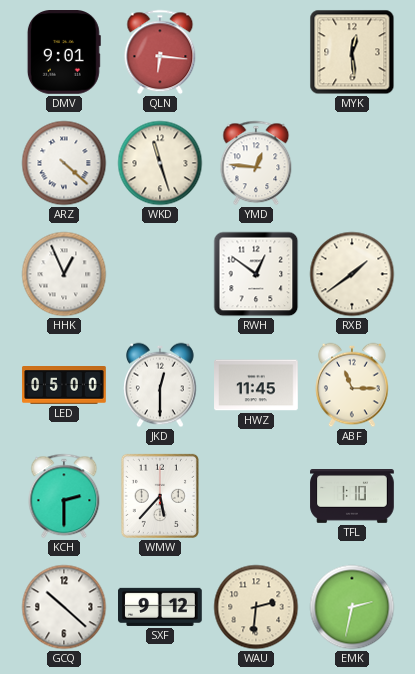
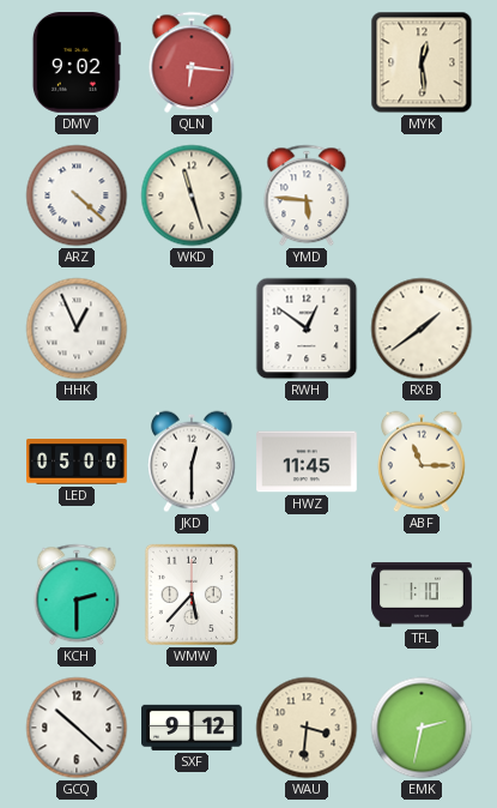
DMV: 9:01 -> 9:02
YMD: 12:46 -> 5:46
WAU: 2:31 -> 3:31
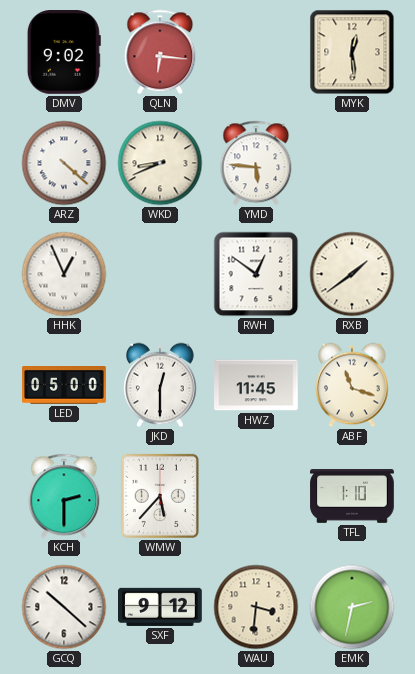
WKD: 11:27 -> 8:41
ABF: 11:15 -> 11:18
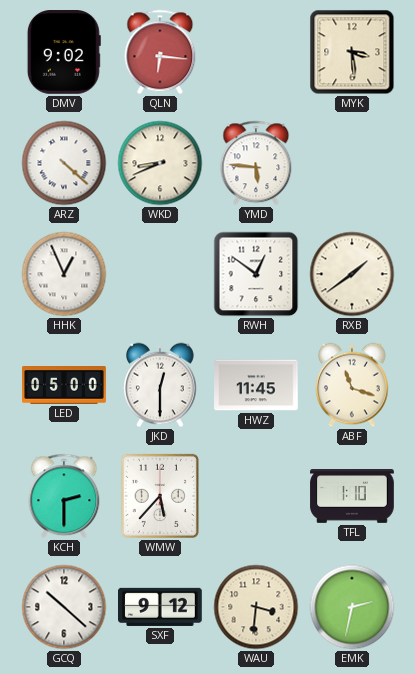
MYK: 12:29 -> 3:29
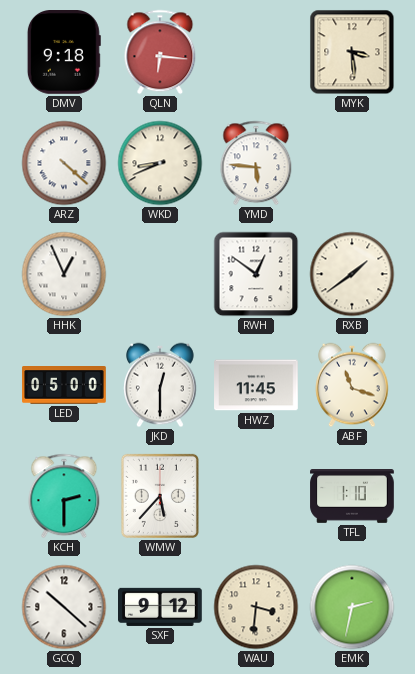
DMV: 9:02 -> 9:18
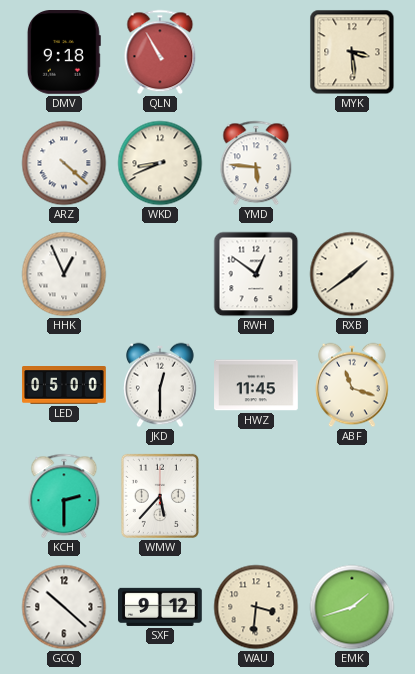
QLN: 6:16 -> 10:55
TFL: 1:10 -> none
EMK: 2:32 -> 1:42
